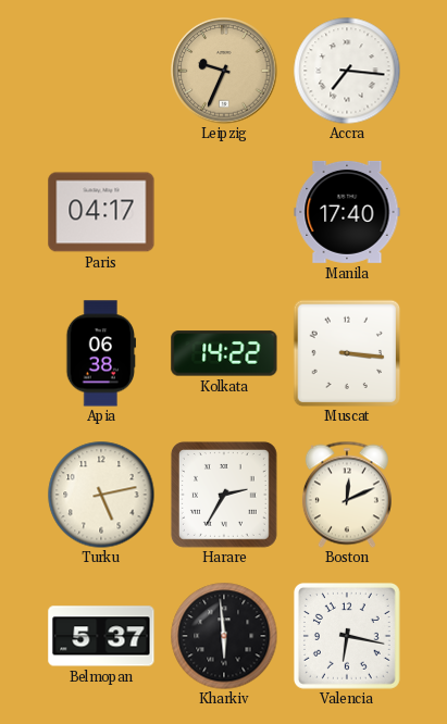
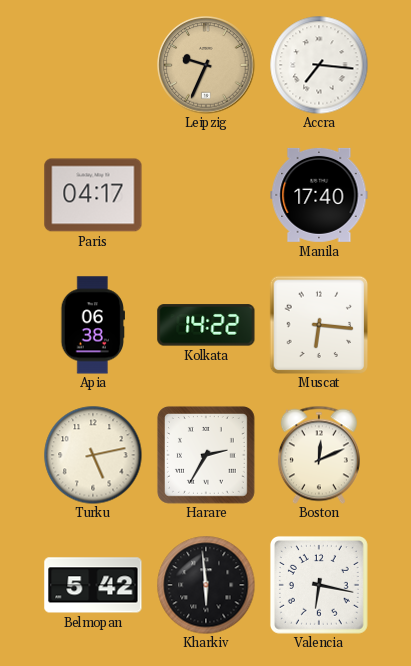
Muscat: 3:16 -> 6:16
Belmopan: 5:37 -> 5:42
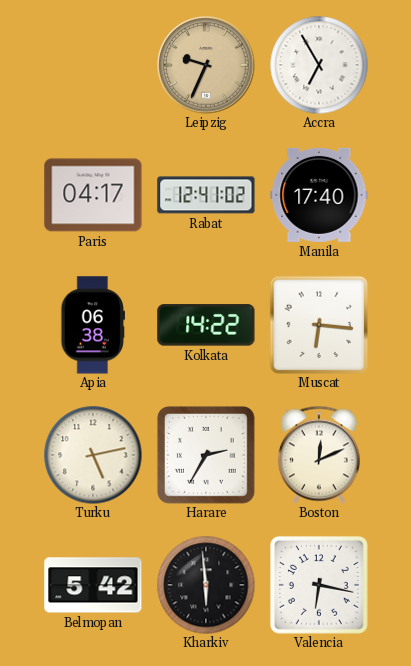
Accra: 7:16 -> 6:55
Rabat: none -> 12:41
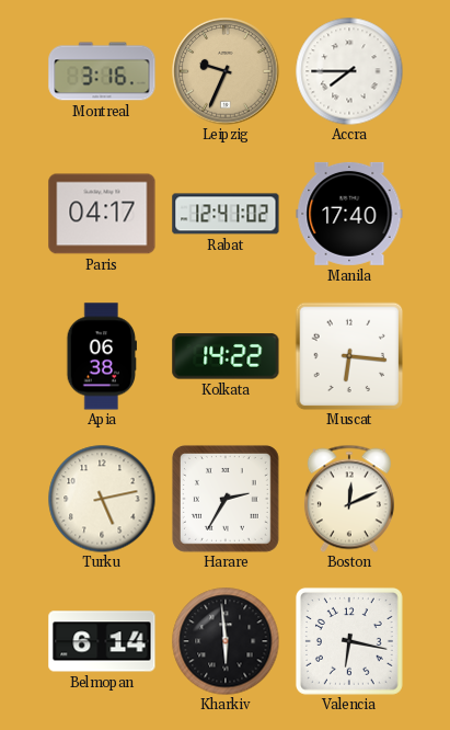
Montreal: none -> 3:16
Accra: 6:55 -> 7:45
Belmopan: 5:42 -> 6:14
